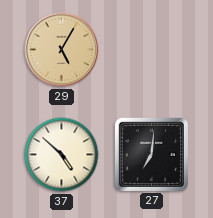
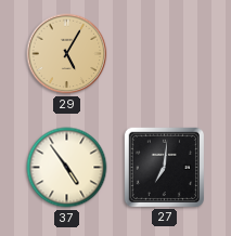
37: 4:52 -> 4:54
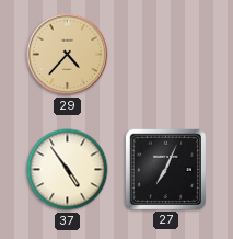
29: 5:05 -> 4:37
27: 7:01 -> 7:04
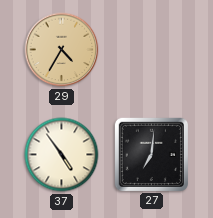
29: 4:37 -> 4:35
27: 7:04 -> 7:01
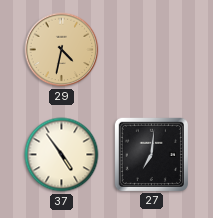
29: 4:35 -> 4:32
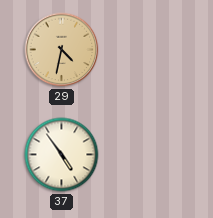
27: 7:01 -> none
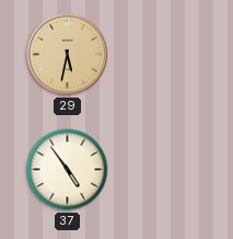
29: 4:32 -> 5:32
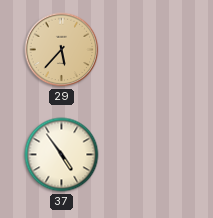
29: 5:32 -> 5:37
